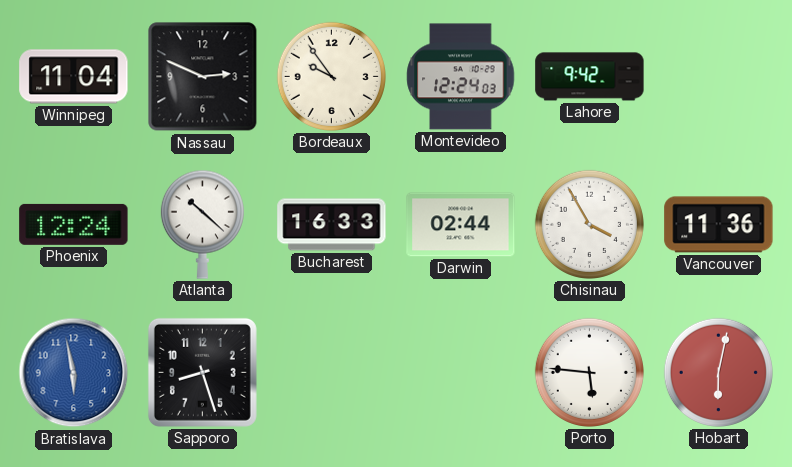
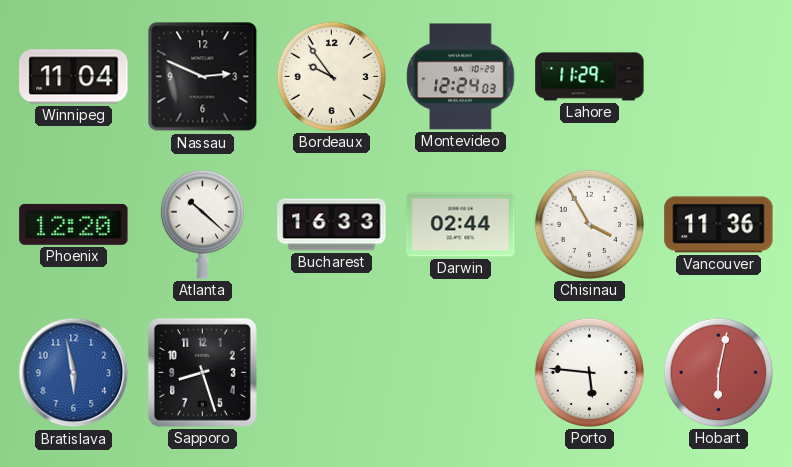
Lahore: 9:42 -> 11:29
Phoenix: 12:24 -> 12:20
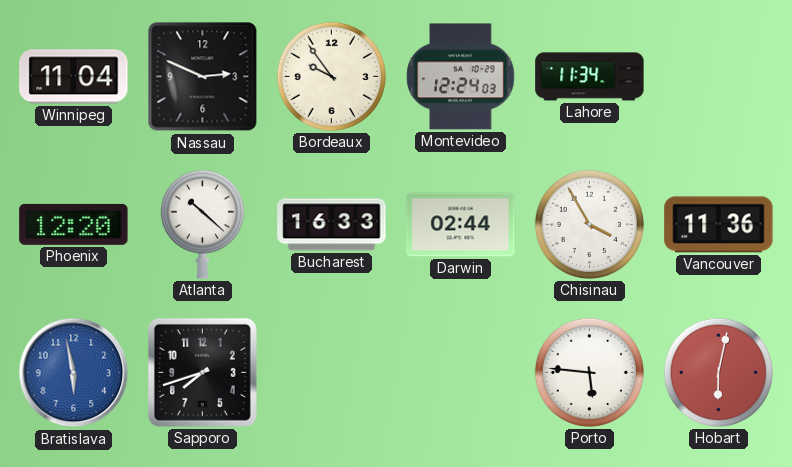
Lahore: 11:29 -> 11:34
Sapporo: 8:27 -> 7:42
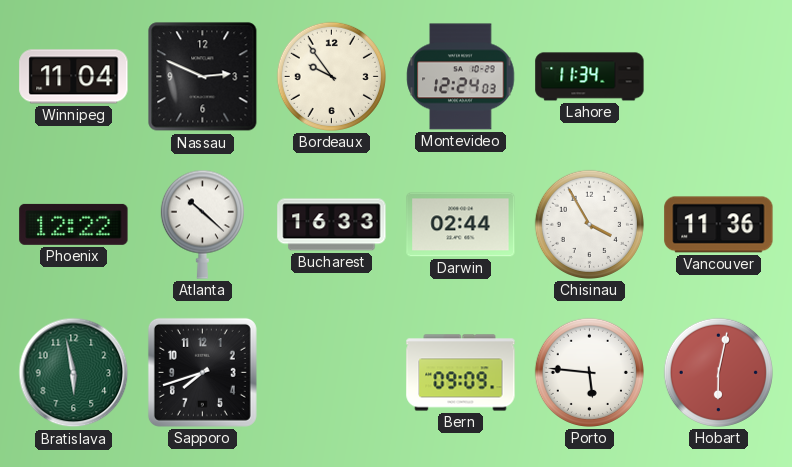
Phoenix: 12:20 -> 12:22
Bratislava dial: blue -> green
Bern: none -> 09:09
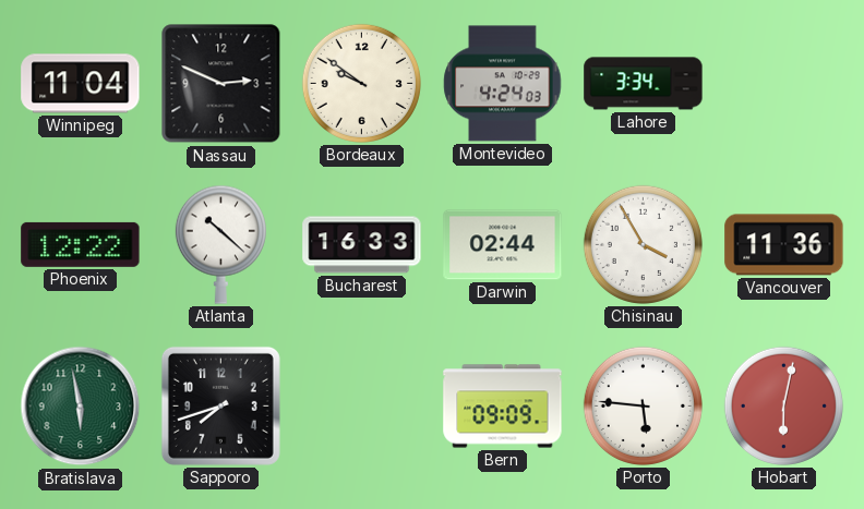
Bordeaux: 9:54 -> 9:51
Montevideo: 12:24 -> 4:24
Lahore: 11:34 -> 3:34
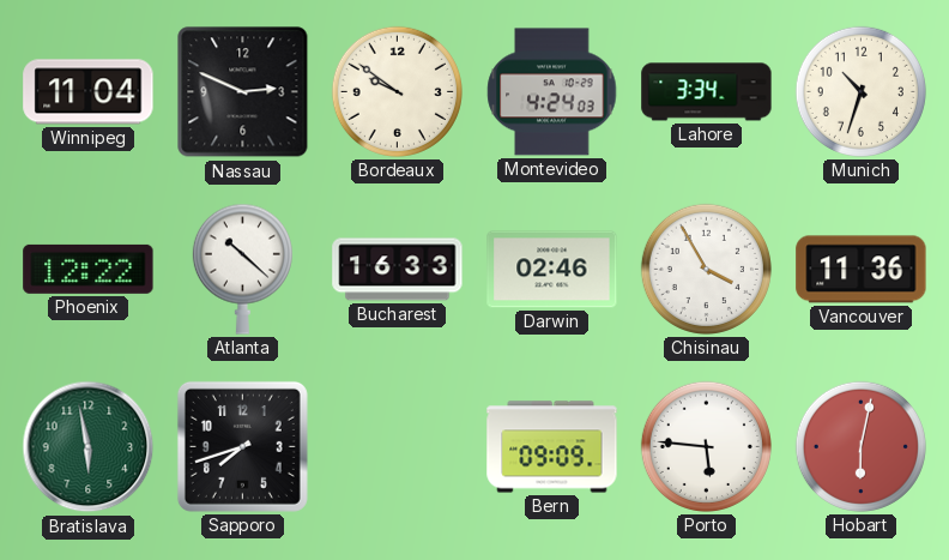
Munich: none -> 10:33
Darwin: 02:44 -> 02:46
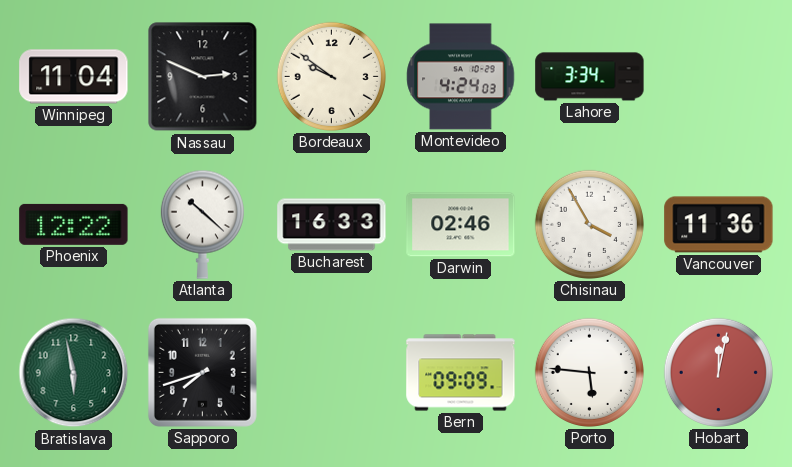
Munich: 10:33 -> none
Hobart: 6:02 -> 12:02
